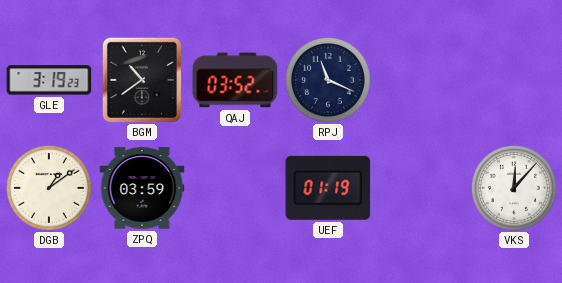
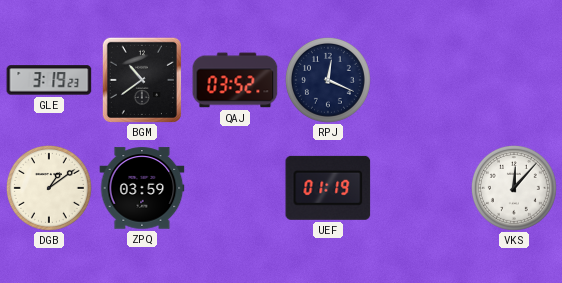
RPJ: 11:19 -> 12:19
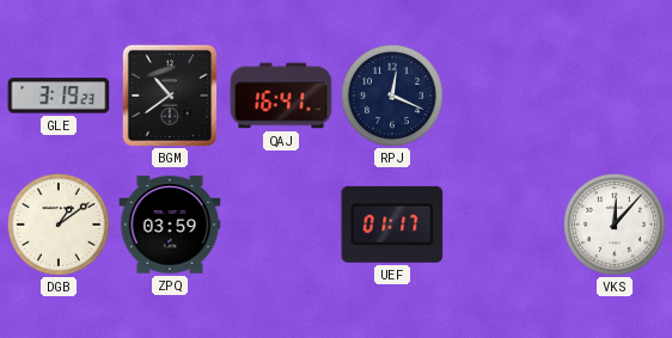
QAJ: 03:52 -> 16:41
UEF: 01:19 -> 01:17
